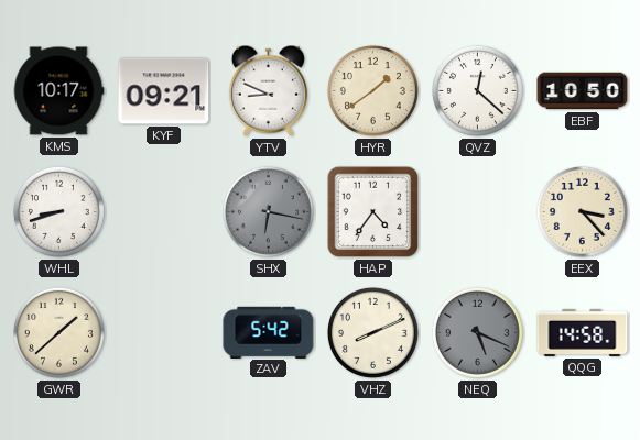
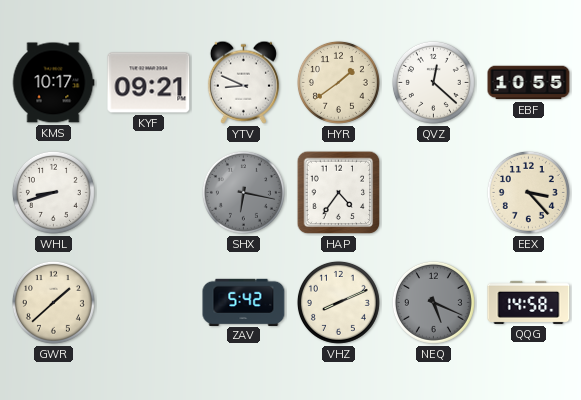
EBF: 10:50 -> 10:55
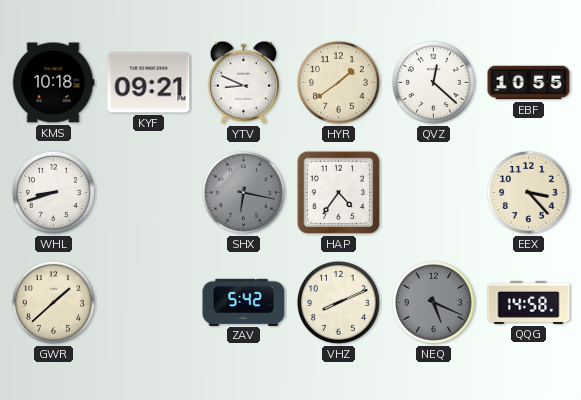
KMS: 10:17 -> 10:18
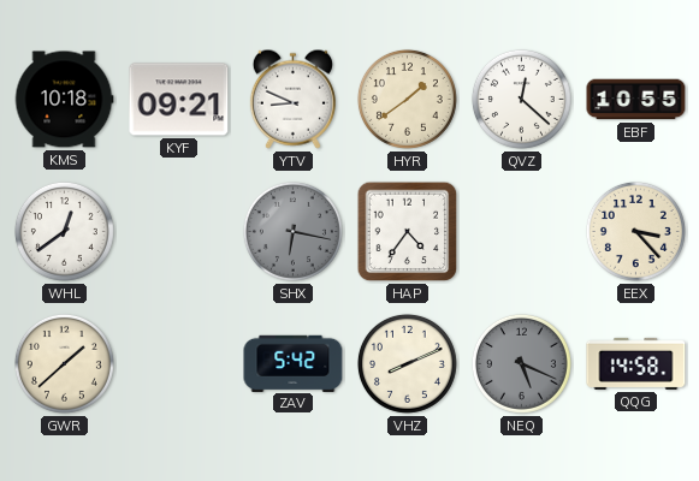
WHL: 8:42 -> 12:39
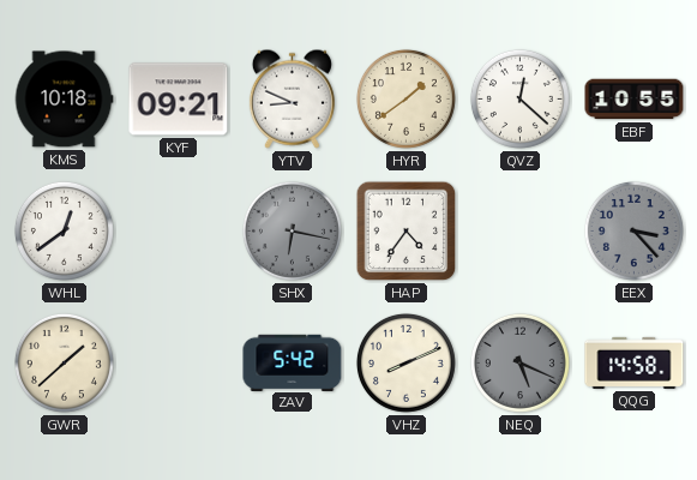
EEX dial: cream -> grey
